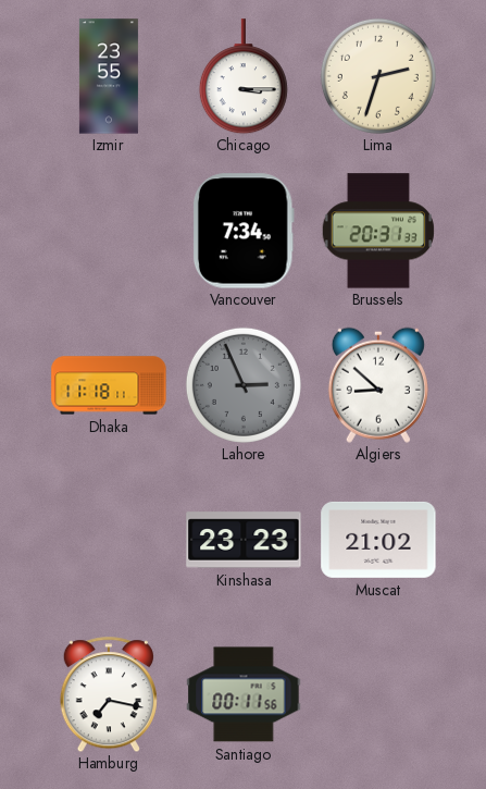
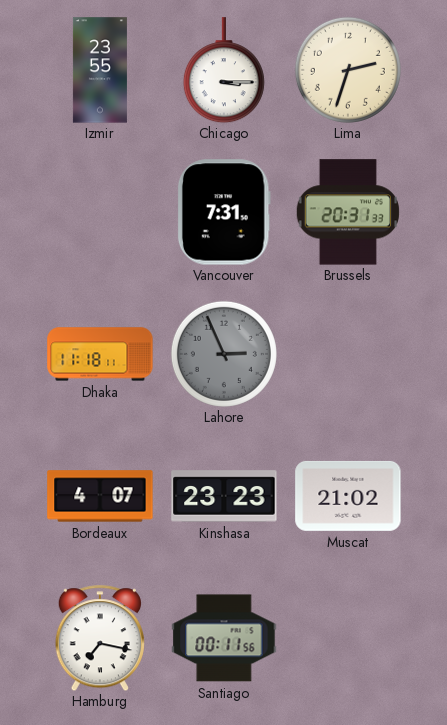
Vancouver: 7:34 -> 7:31
Algiers: 8:52 -> none
Bordeaux: none -> 4:07
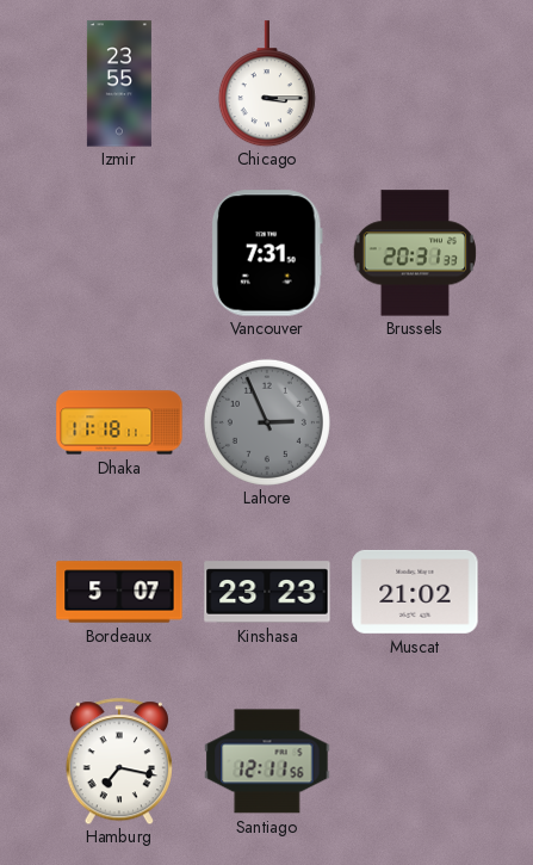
Lima: 2:33 -> none
Bordeaux: 4:07 -> 5:07
Santiago: 00:11 -> 12:11
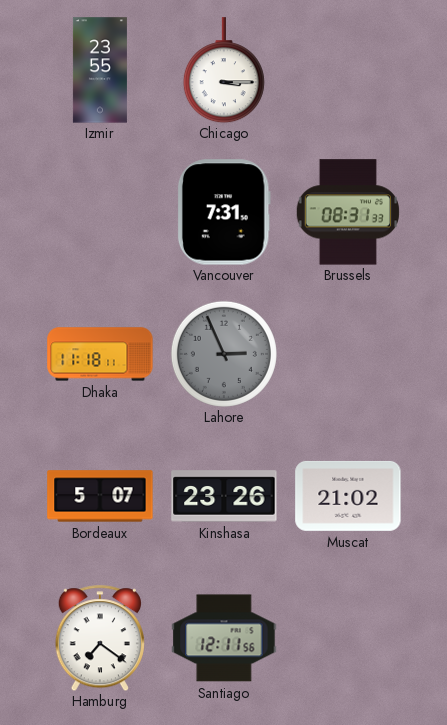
Brussels: 20:31 -> 08:31
Kinshasa: 23:23 -> 23:26
Hamburg: 7:17 -> 7:21
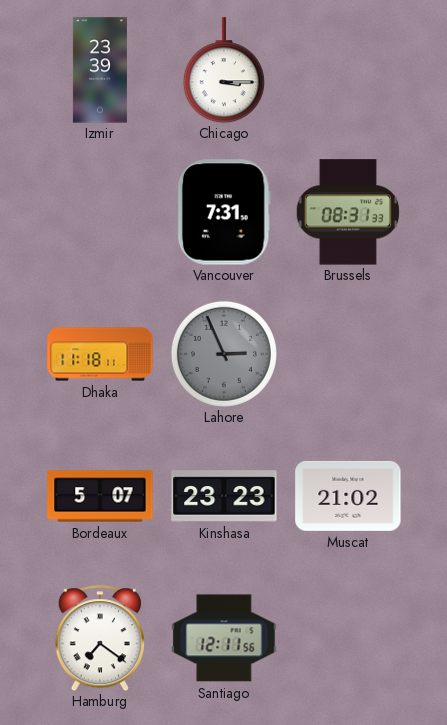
Izmir: 23:55 -> 23:39
Kinshasa: 23:26 -> 23:23
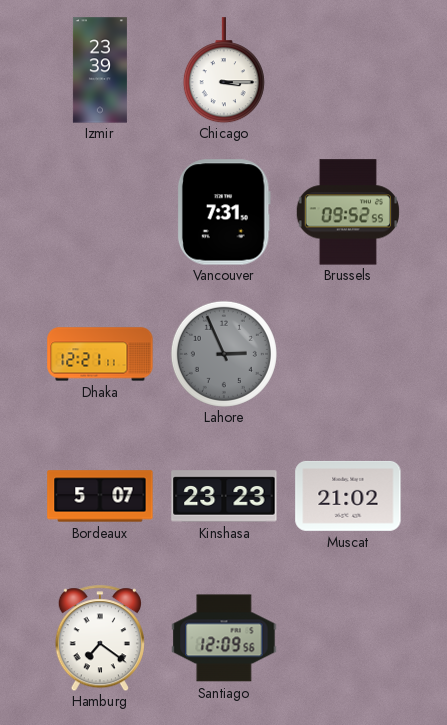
Brussels: 08:31 -> 09:52
Dhaka: 11:18 -> 12:21
Santiago: 12:11 -> 12:09
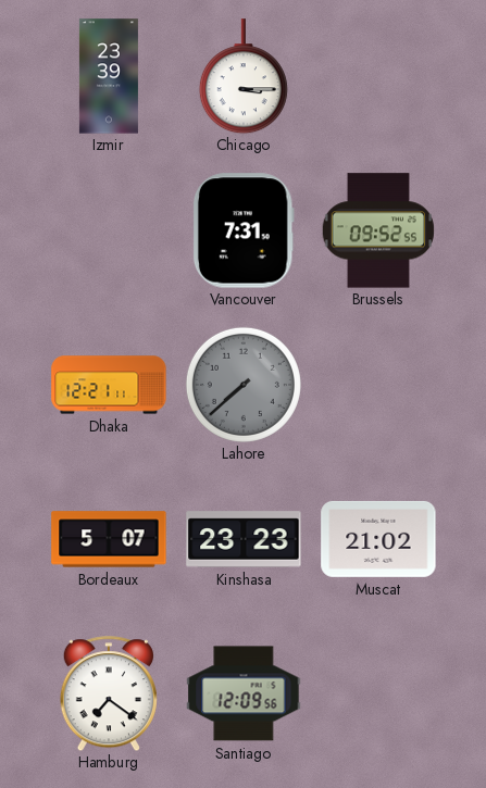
Lahore: 2:56 -> 7:38
